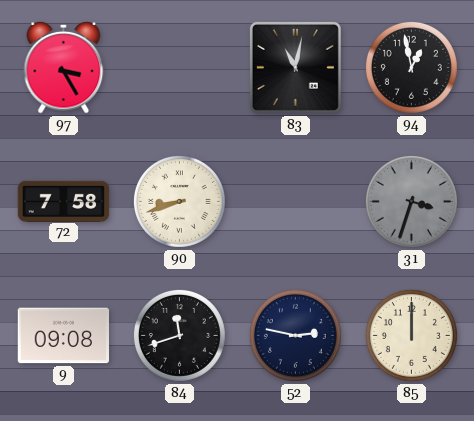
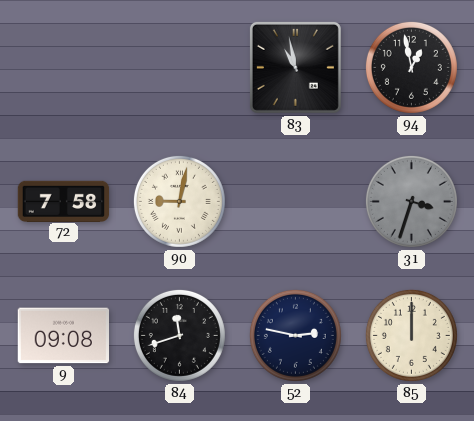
97: 3:25 -> none
83: 11:02 -> 10:58
90: 8:42 -> 9:02
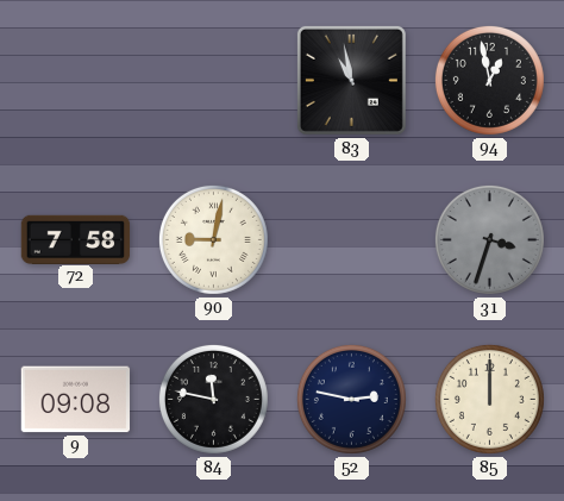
84: 11:42 -> 11:47
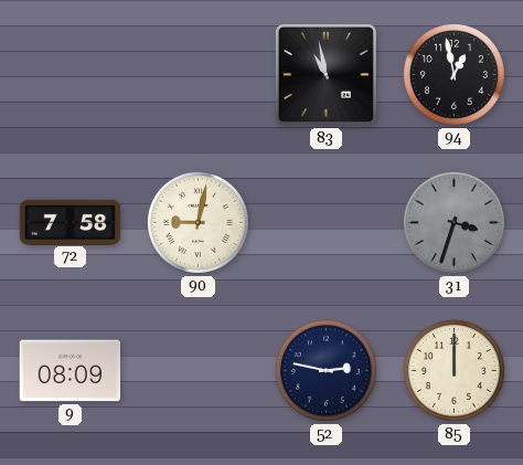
9: 09:08 -> 08:09
84: 11:47 -> none
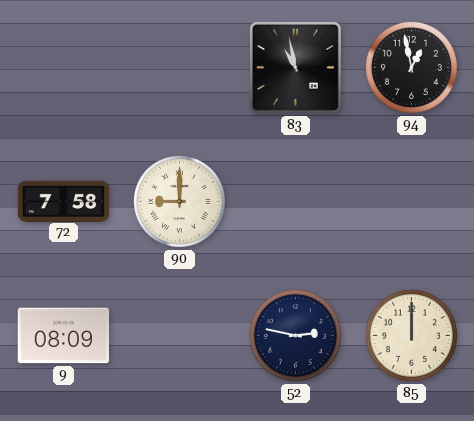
90: 9:02 -> 9:00
31: 3:33 -> none
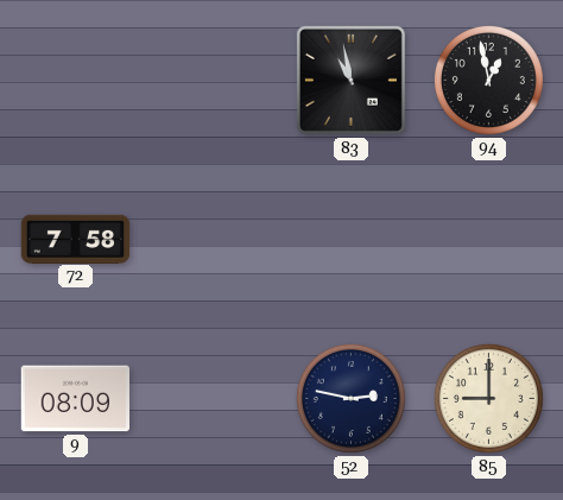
90: 9:00 -> none
85: 12:00 -> 9:00
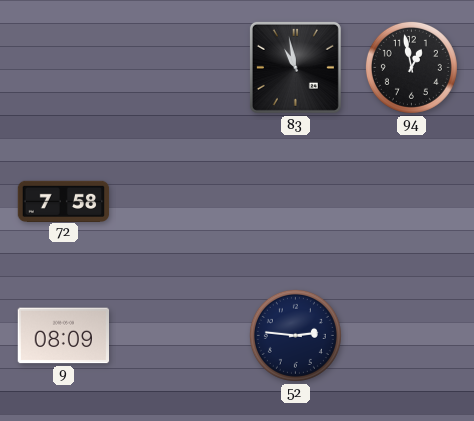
52: 2:47 -> 2:46
85: 9:00 -> none
